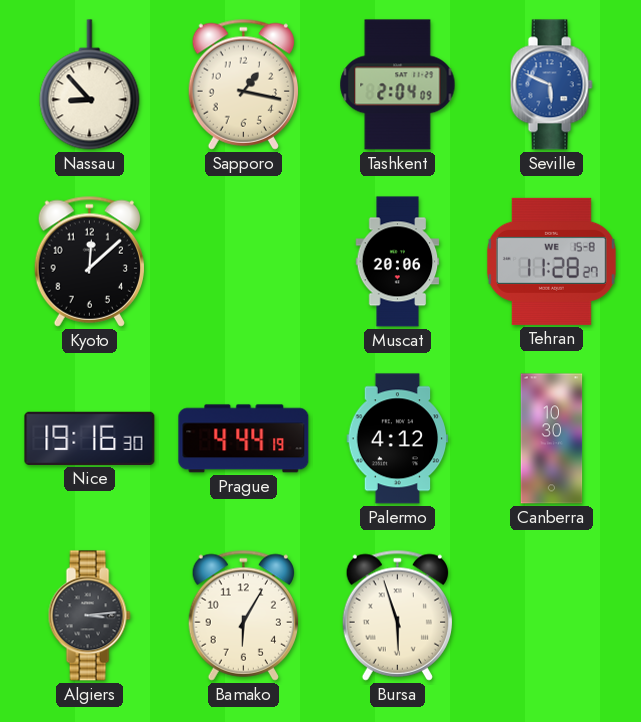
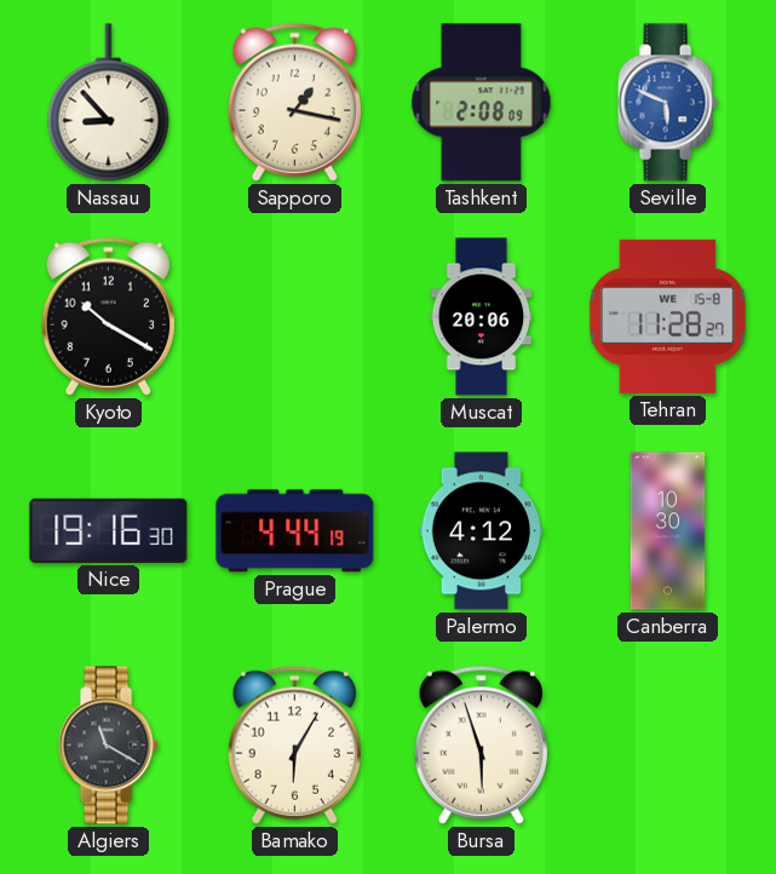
Tashkent: 2:04 -> 2:08
Kyoto: 12:08 -> 10:20
Algiers: 3:14 -> 11:20
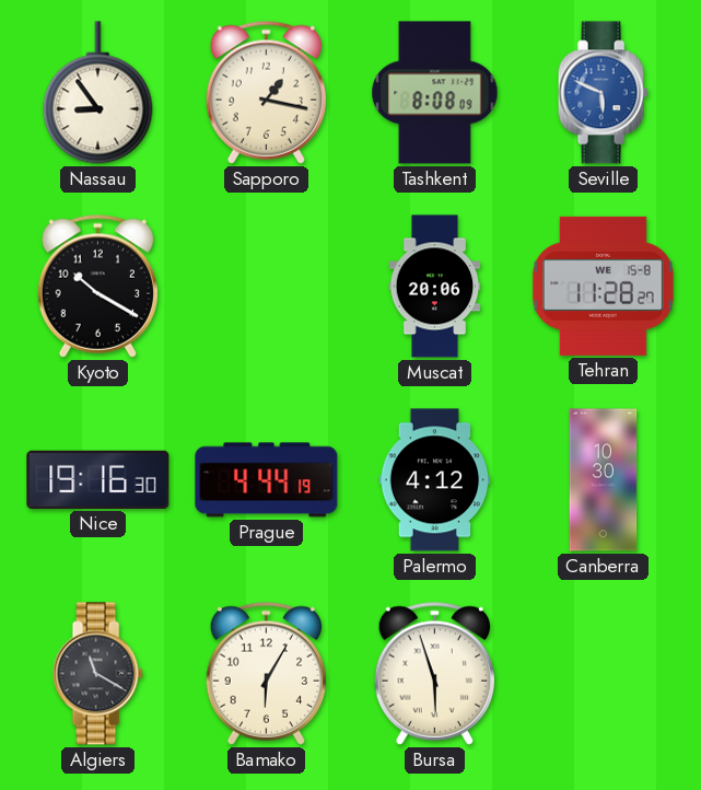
Nassau: 8:53 -> 8:54
Tashkent: 2:08 -> 8:08
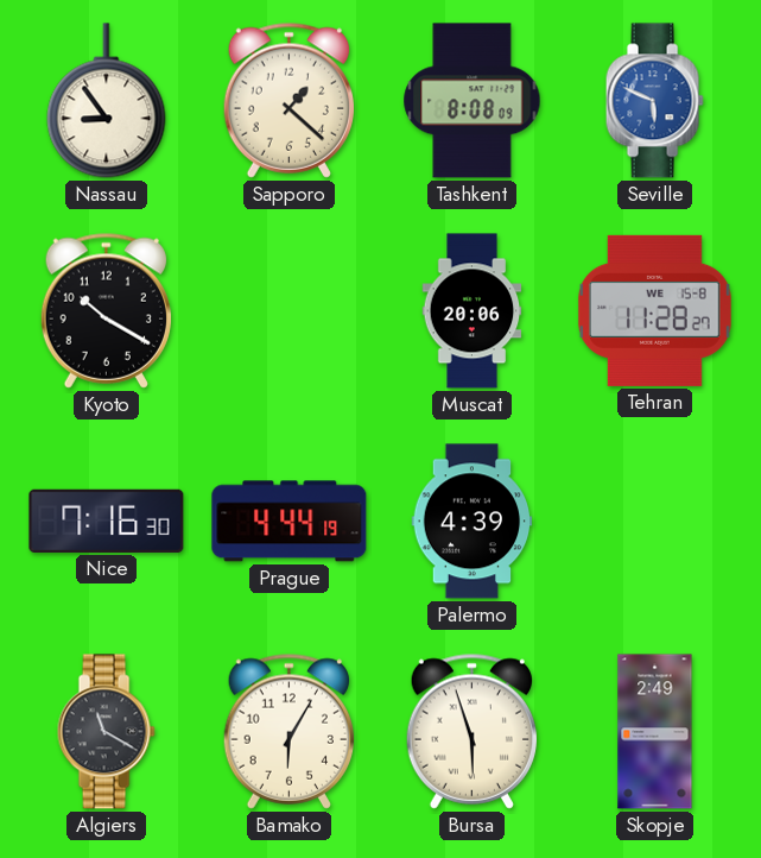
Sapporo: 1:17 -> 1:22
Nice: 19:16 -> 7:16
Palermo: 4:12 -> 4:39
Canberra: 10:30 -> none
Skopje: none -> 2:49
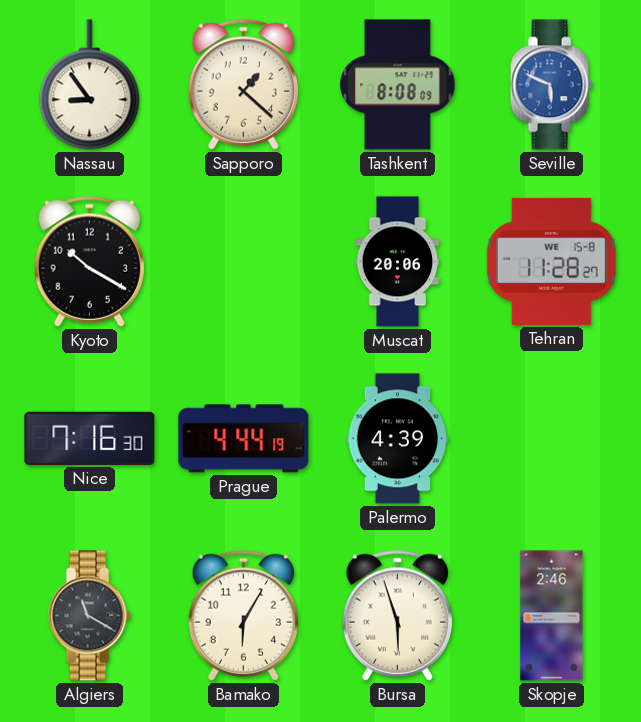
Skopje: 2:49 -> 2:46
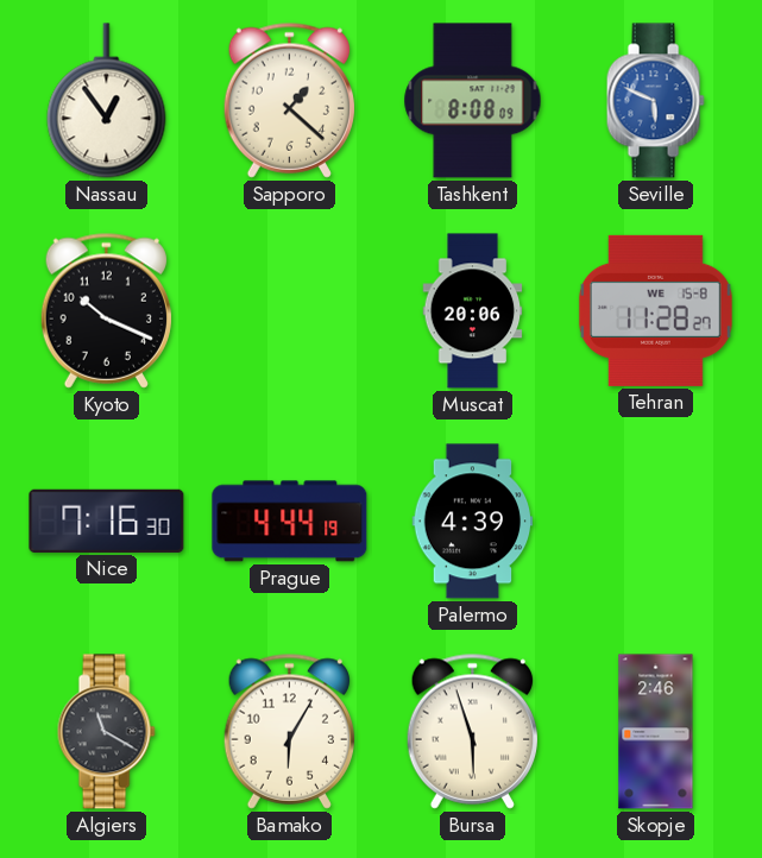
Nassau: 8:54 -> 12:54
Kyoto: 10:20 -> 10:19
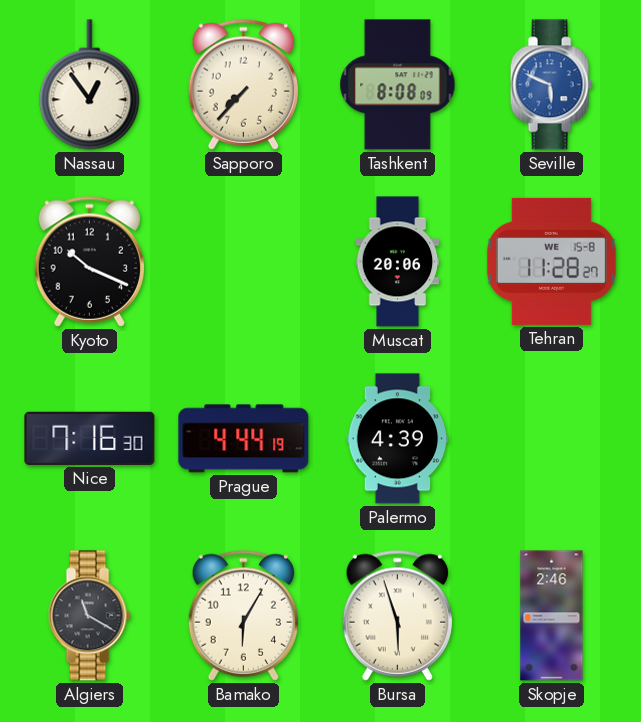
Sapporo: 1:22 -> 7:37
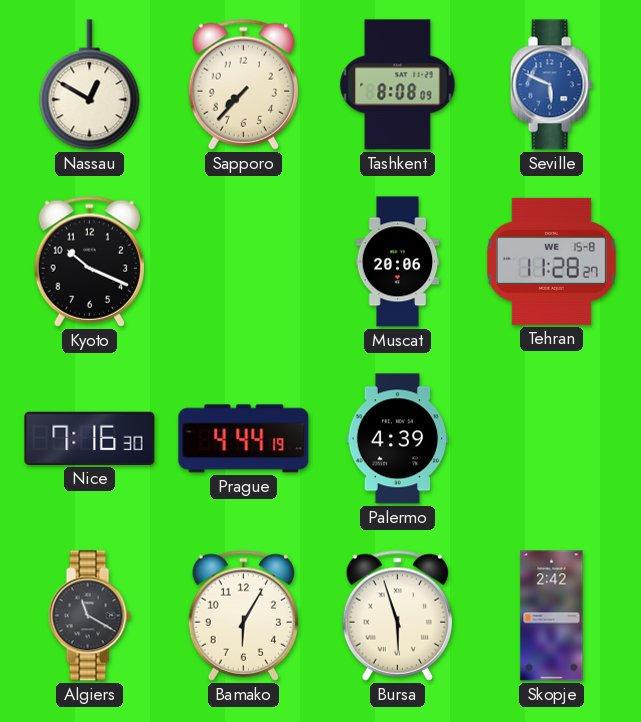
Nassau: 12:54 -> 12:50
Skopje: 2:46 -> 2:42
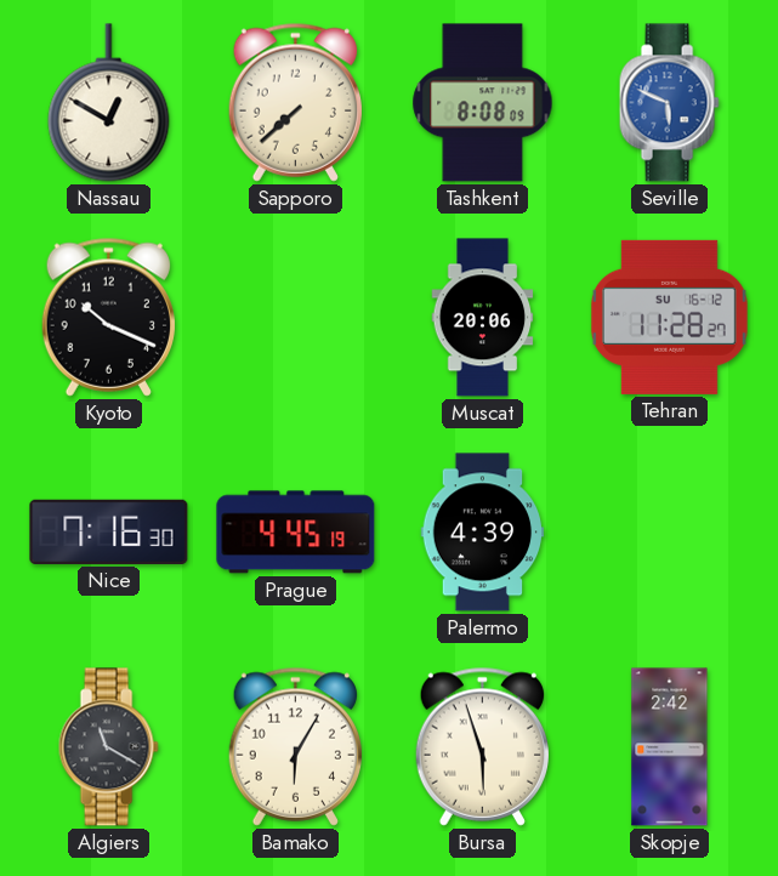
Sapporo: 7:37 -> 7:38
Tehran date: WE 15-8 -> SU 16-12
Prague: 4:44 -> 4:45
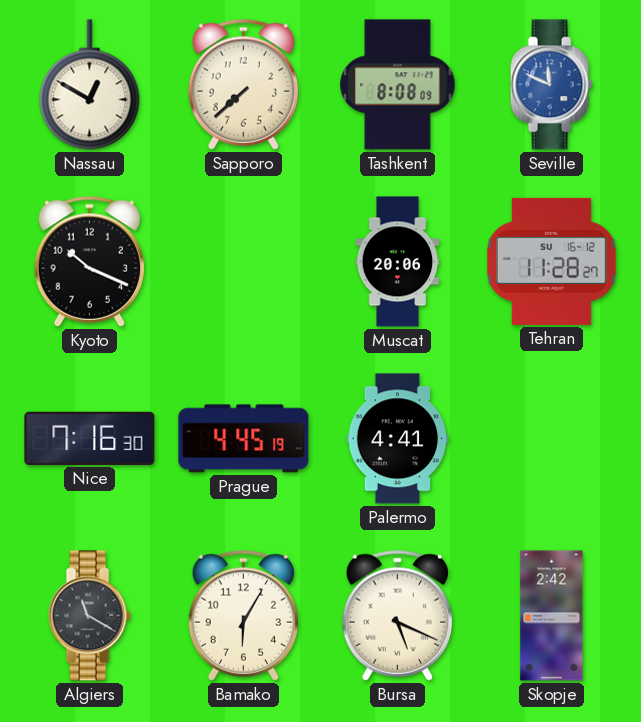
Seville: 5:49 -> 11:49
Palermo: 4:39 -> 4:41
Bursa: 5:57 -> 5:19
